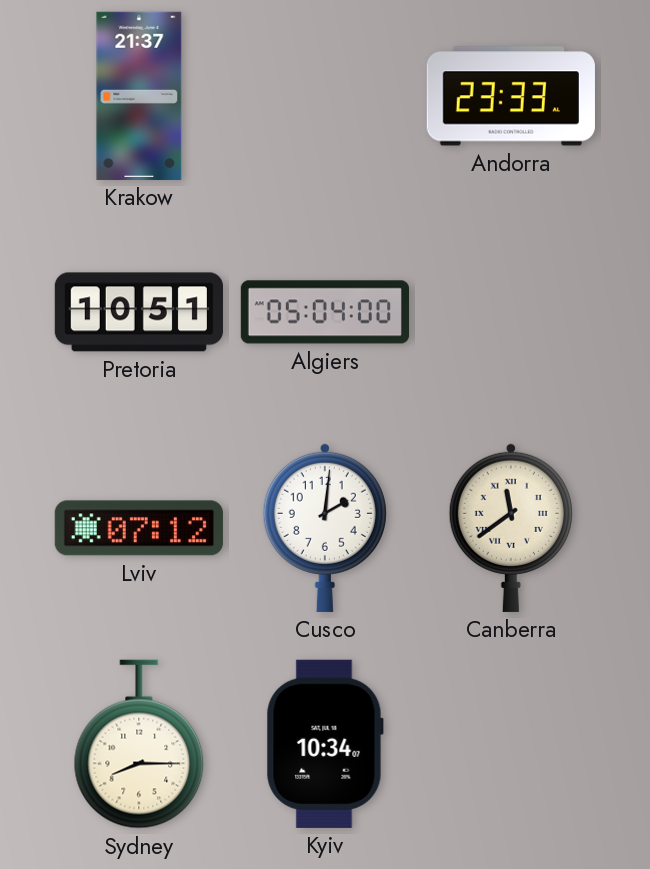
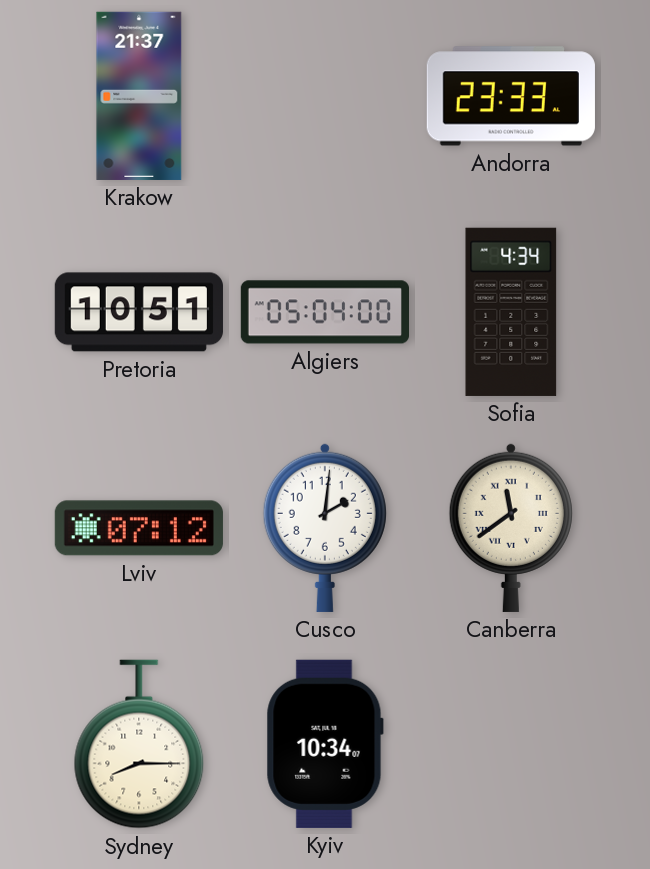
Sofia: none -> 4:34
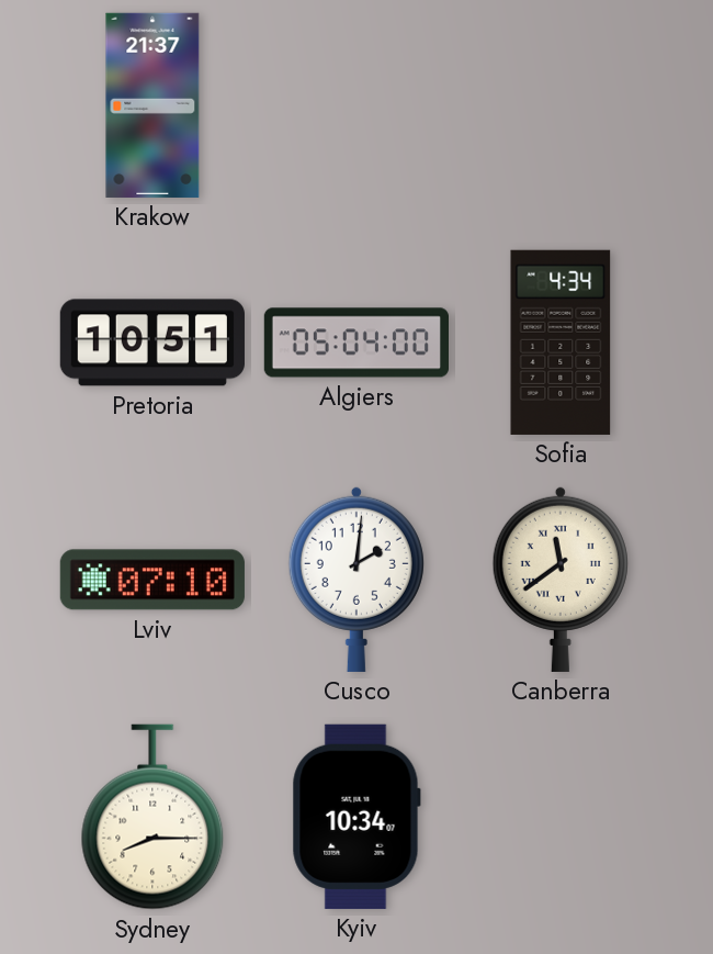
Andorra: 23:33 -> none
Lviv: 07:12 -> 07:10
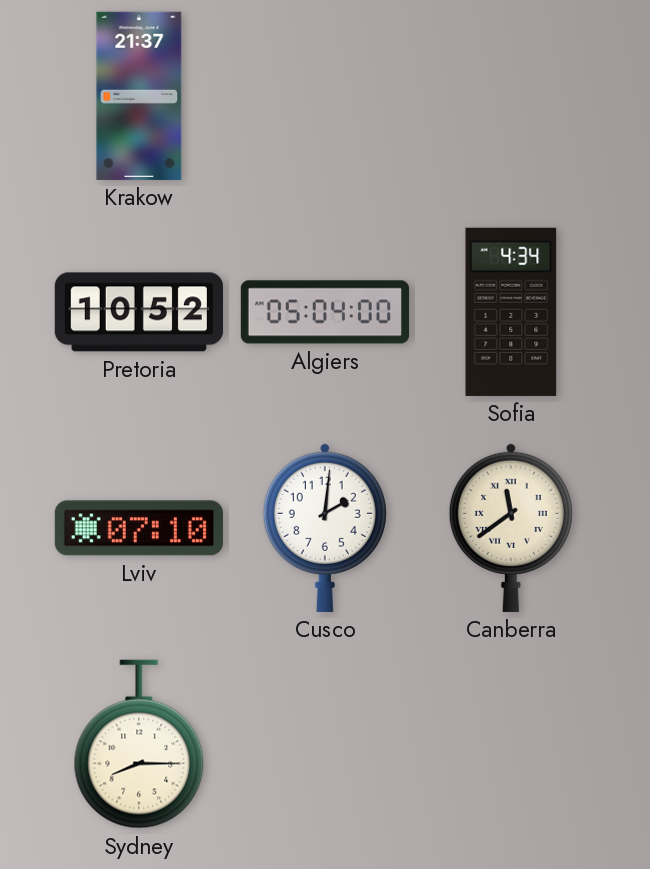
Pretoria: 10:51 -> 10:52
Kyiv: 10:34 -> none
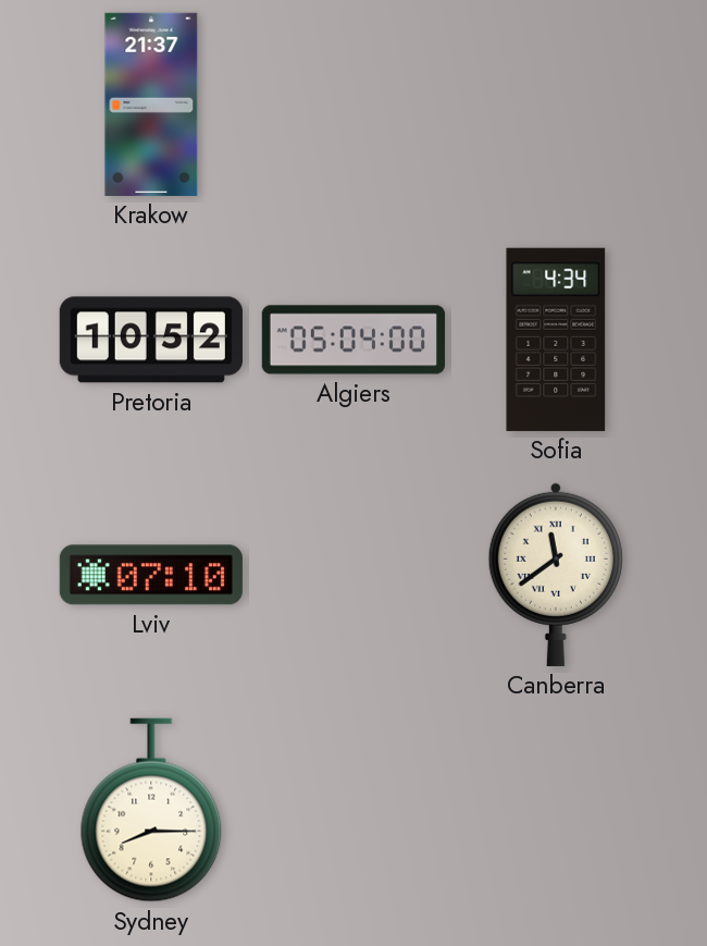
Cusco: 2:01 -> none
